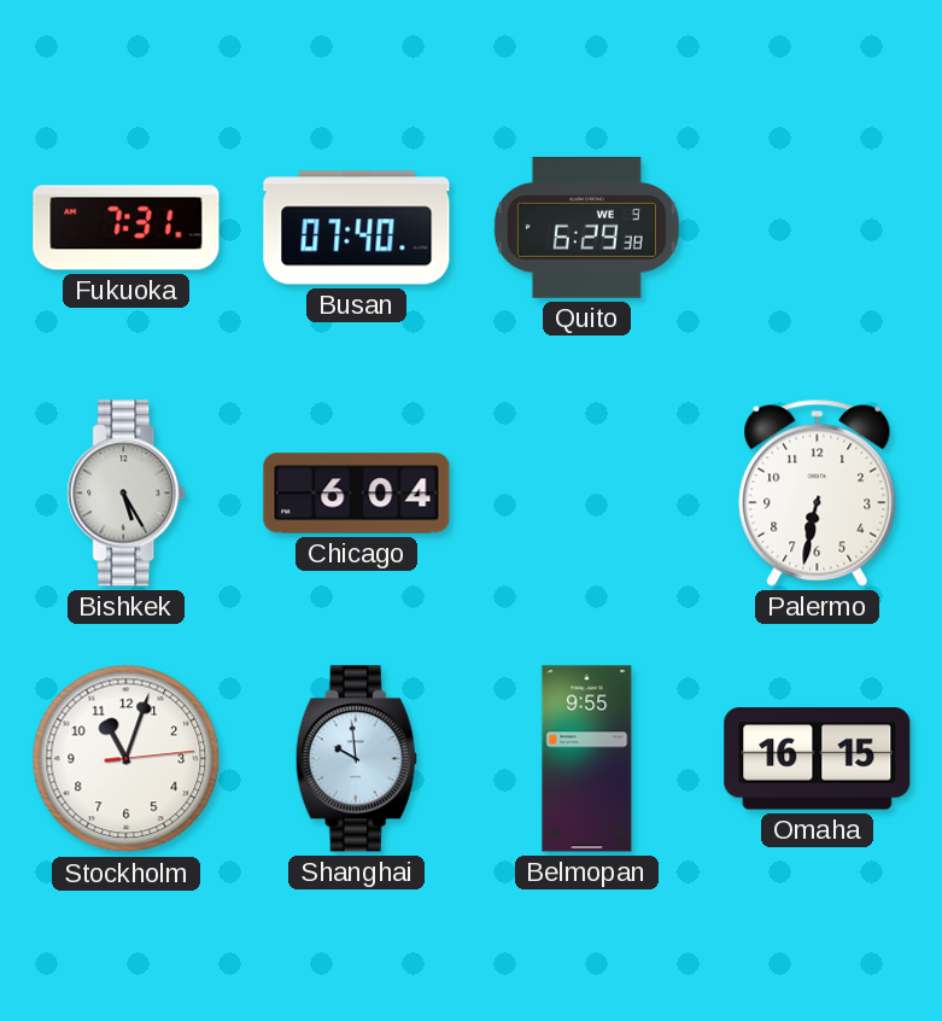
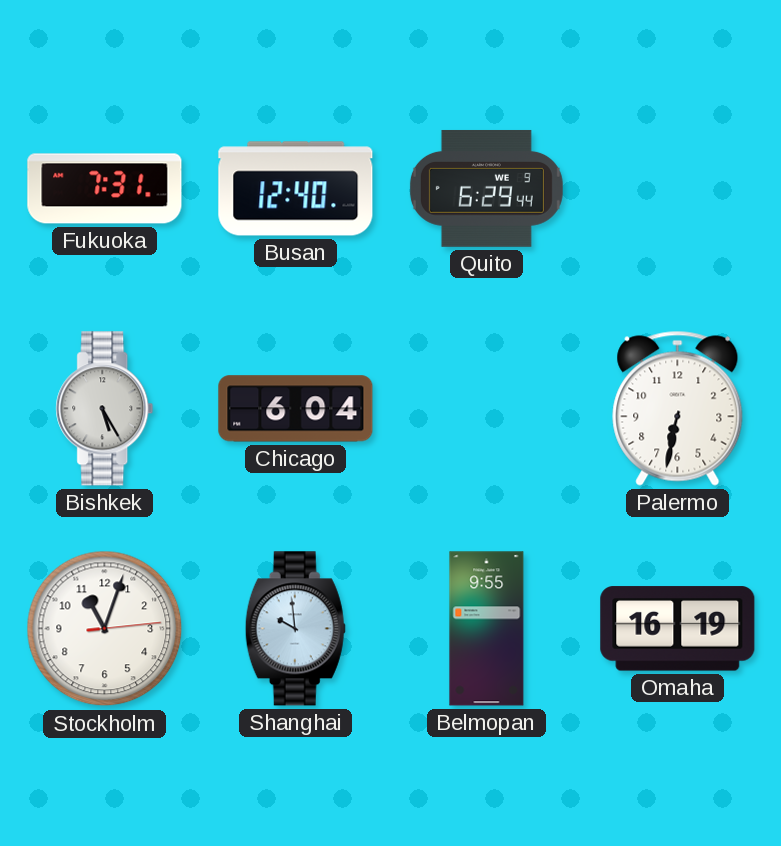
Busan: 07:40 -> 12:40
Quito: 6:29:38 -> 6:29:44
Omaha: 16:15 -> 16:19
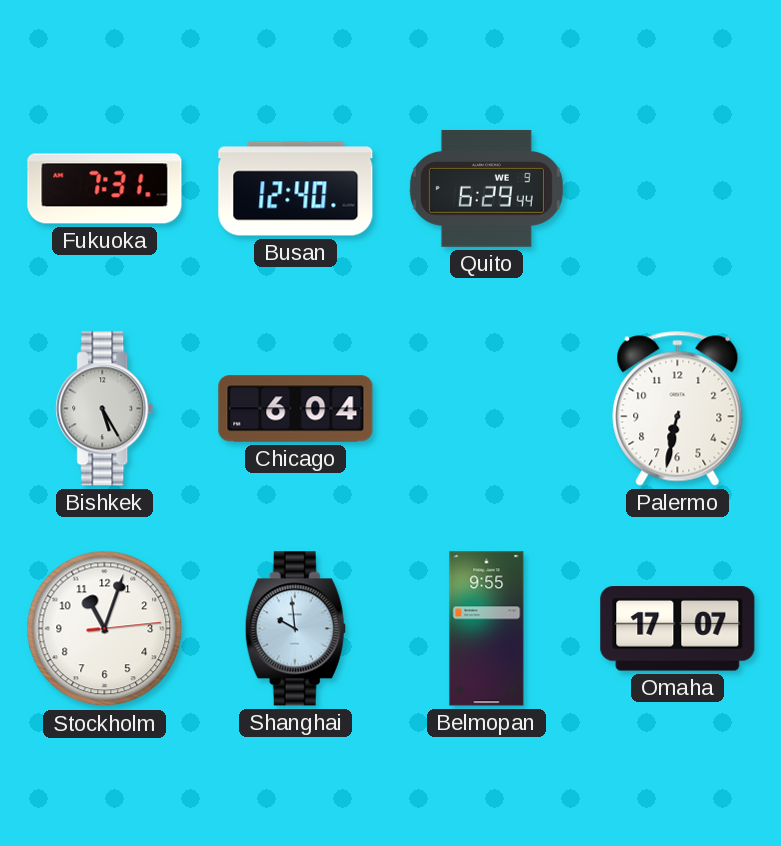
Omaha: 16:19 -> 17:07
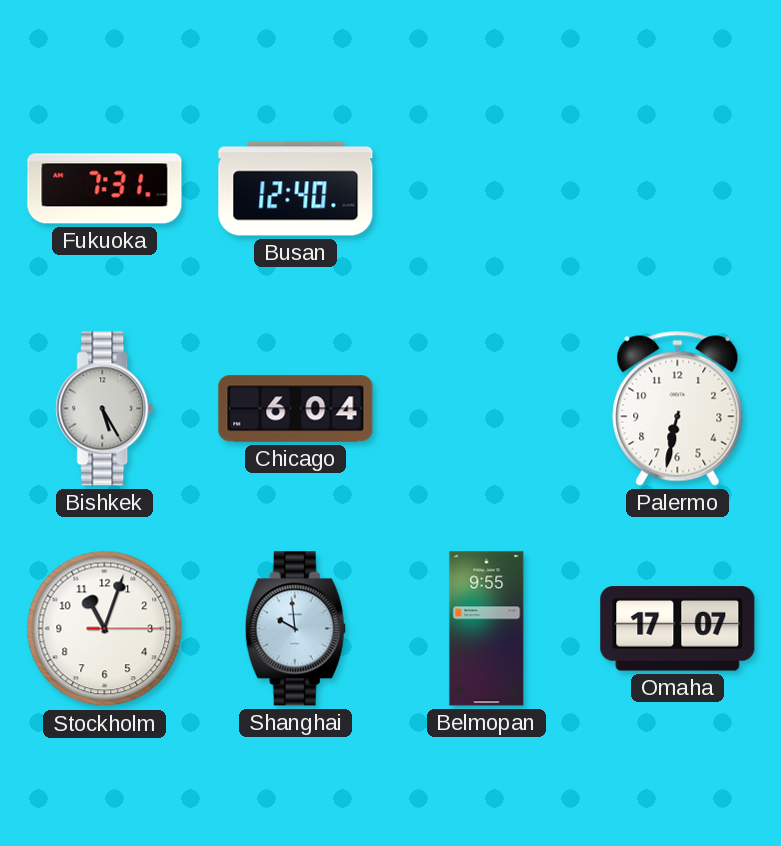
Quito: 6:29 -> none
Stockholm: 11:03:14 -> 11:03:15
